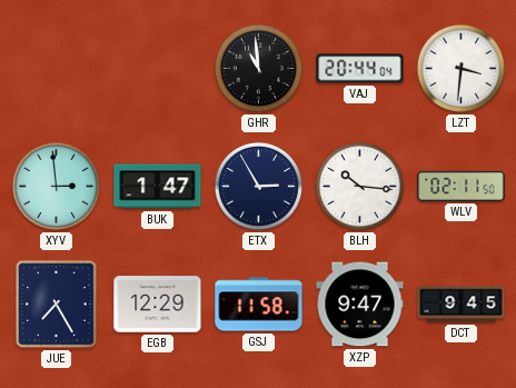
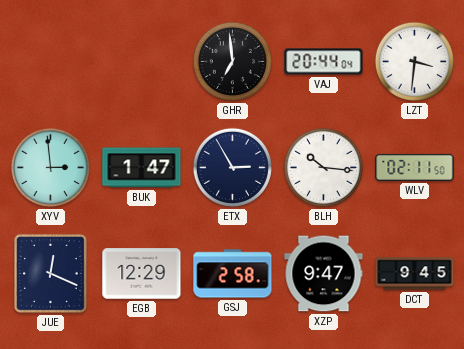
GHR: 10:59 -> 6:59
JUE: 7:25 -> 12:19
GSJ: 11:58 -> 2:58
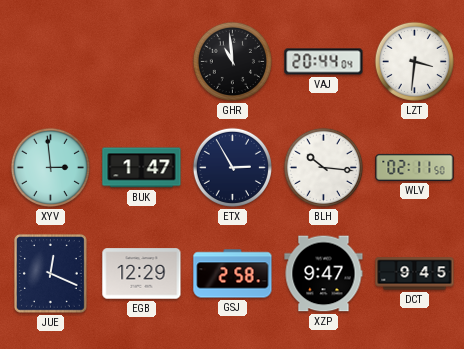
GHR: 6:59 -> 10:59
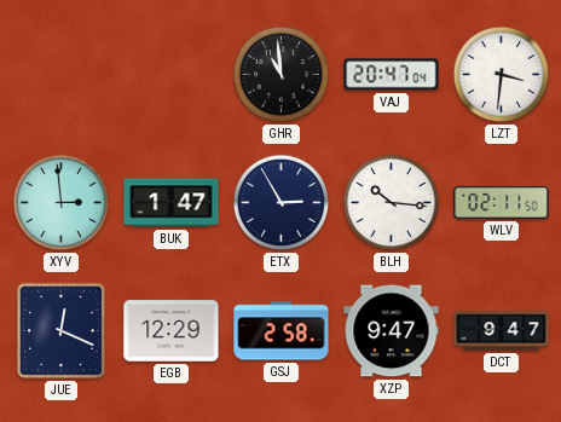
VAJ: 20:44 -> 20:47
DCT: 9:45 -> 9:47
